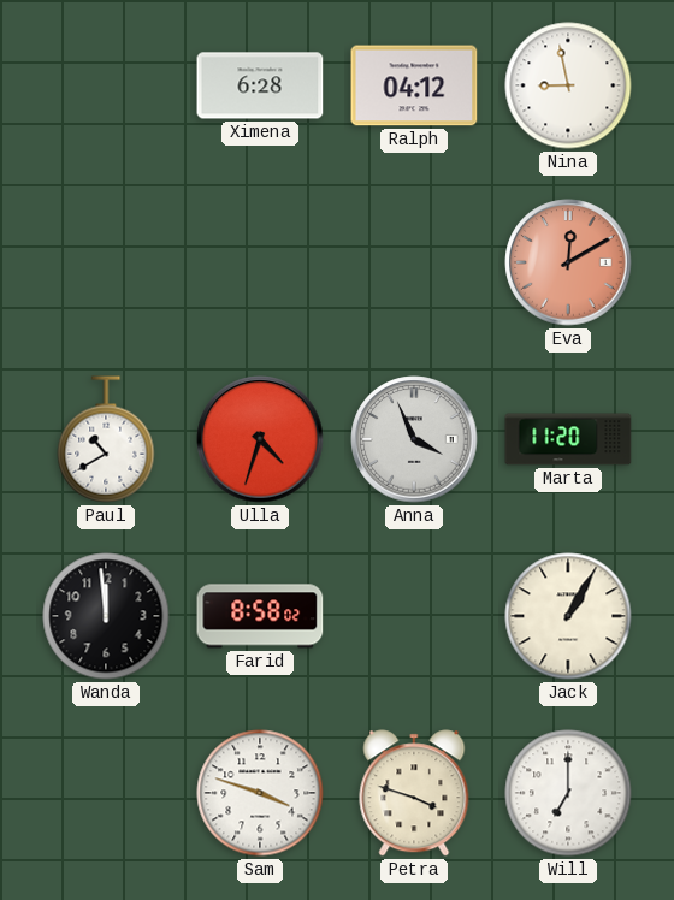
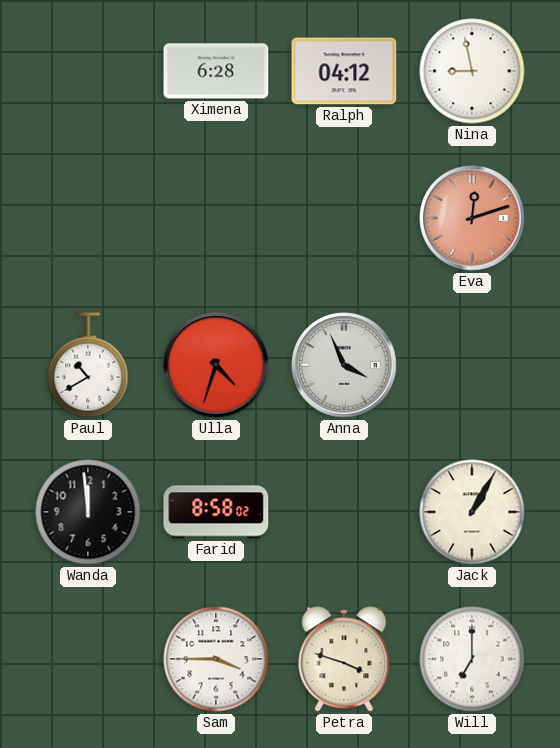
Eva: 12:10 -> 12:12
Marta: 11:20 -> none
Sam: 3:48 -> 3:45
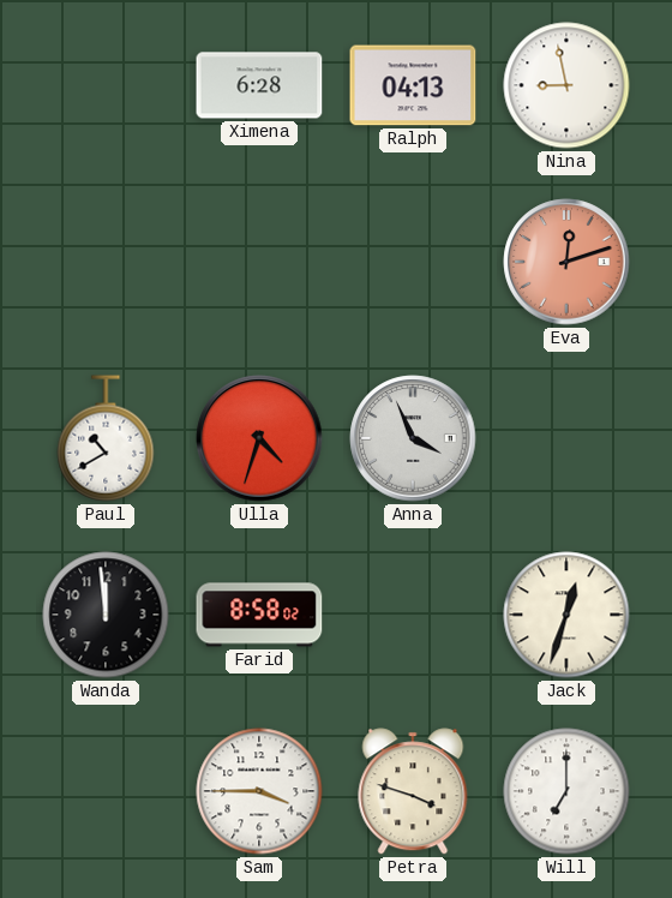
Ralph: 04:12 -> 04:13
Jack: 1:05 -> 12:33
